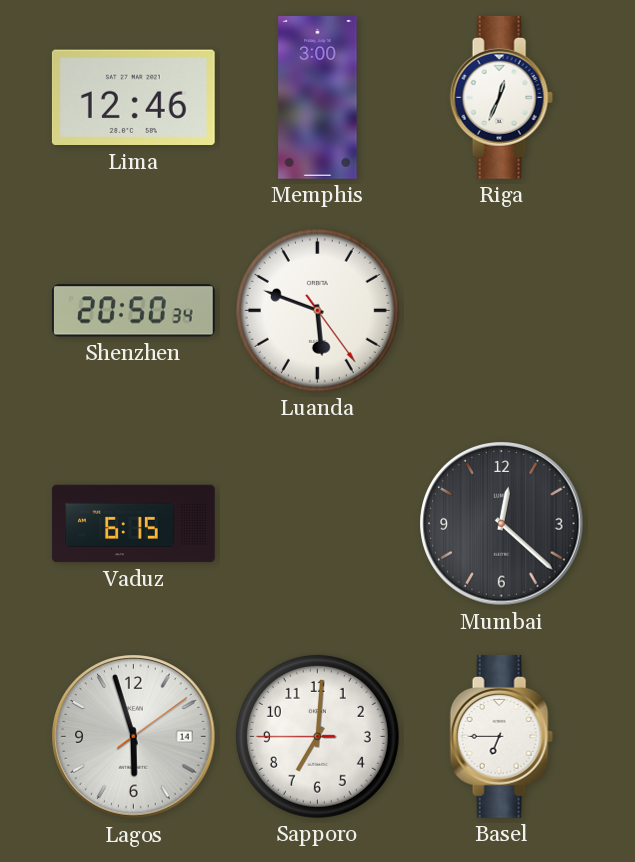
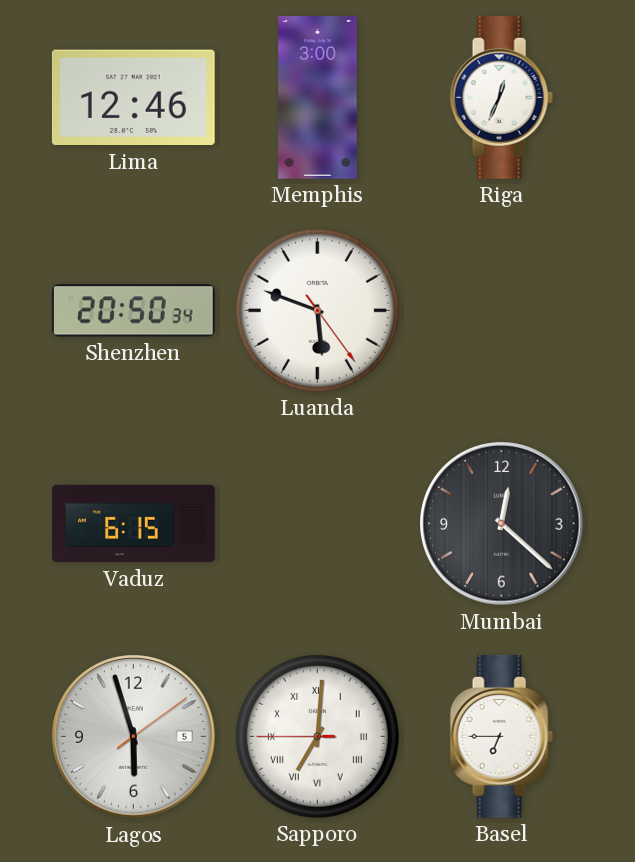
Lagos date: 14 -> 5
Sapporo numerals: Arabic -> Roman
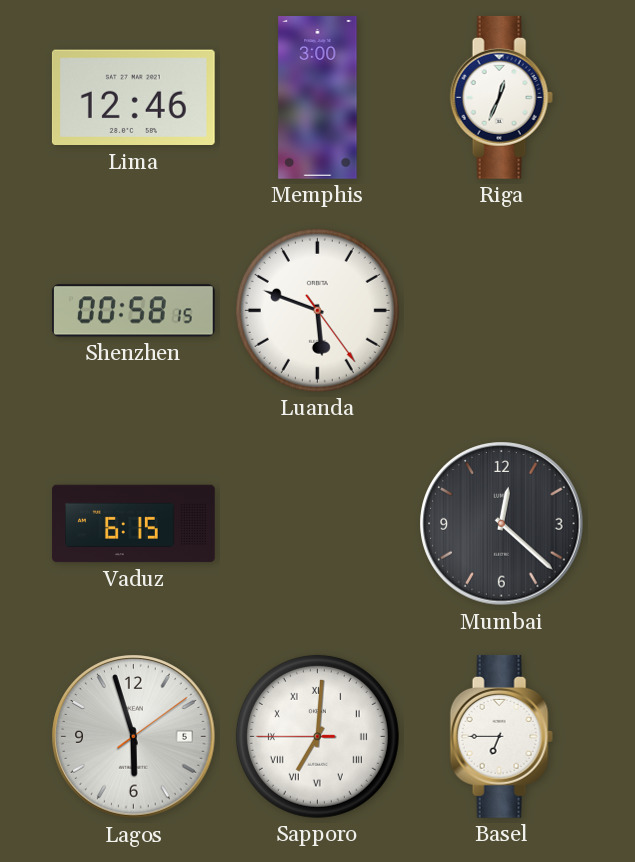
Shenzhen: 20:50 -> 00:58
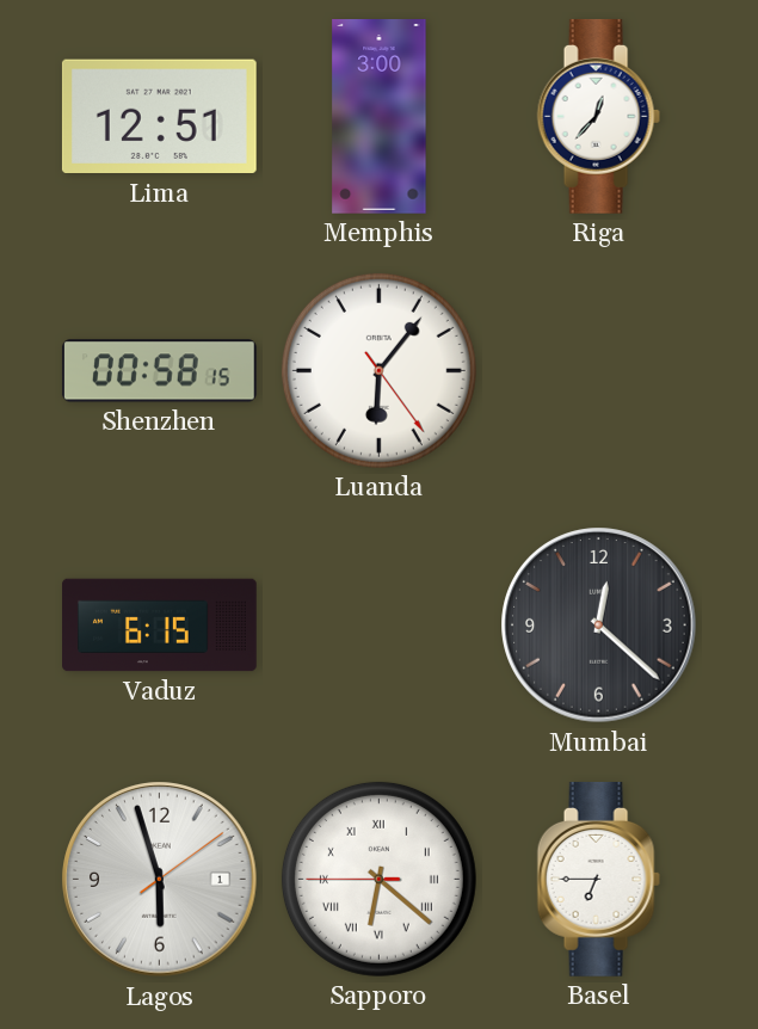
Lima: 12:46 -> 12:51
Riga: 12:34 -> 12:37
Luanda: 5:48 -> 6:06
Lagos date: 5 -> 1
Sapporo: 7:00 -> 6:21
